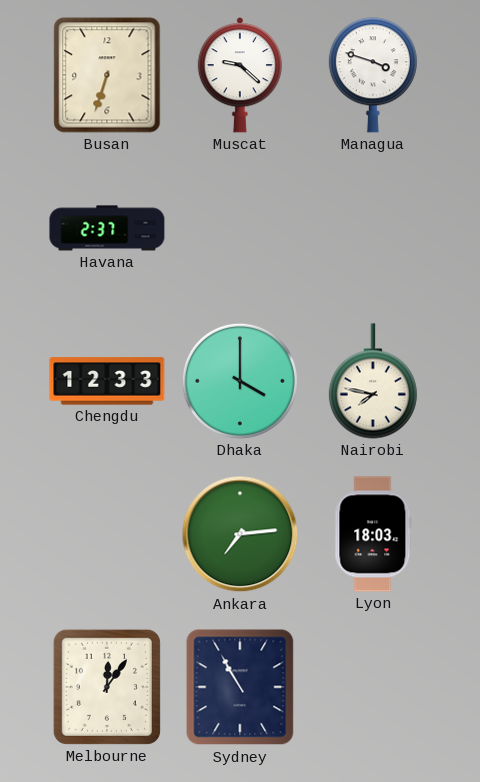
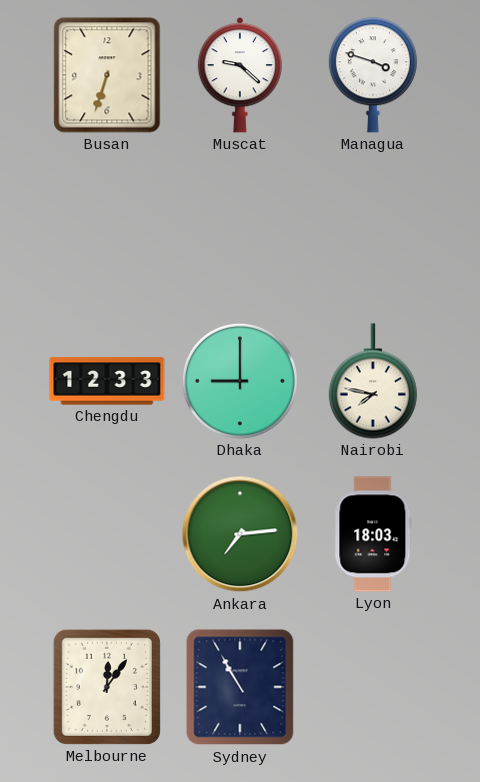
Havana: 2:37 -> none
Dhaka: 4:00 -> 9:00
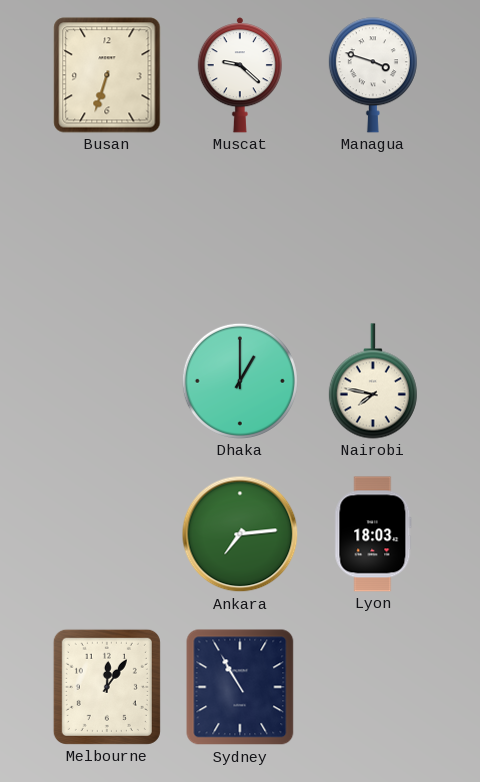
Chengdu: 12:33 -> none
Dhaka: 9:00 -> 1:00
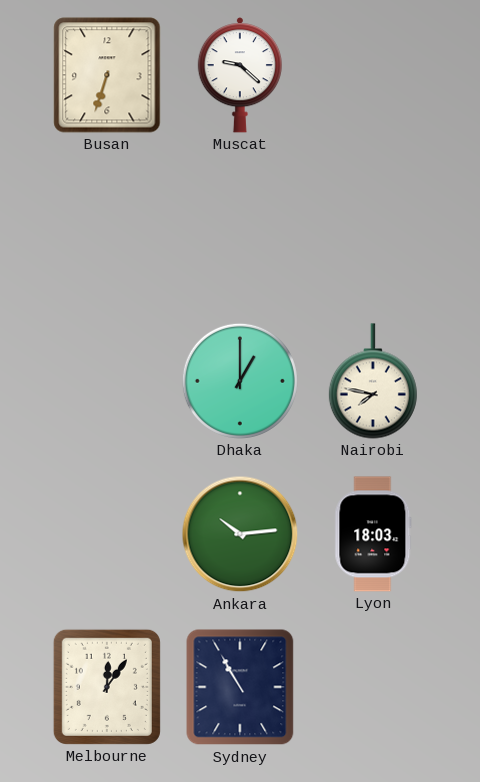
Managua: 3:48 -> none
Ankara: 7:14 -> 10:14
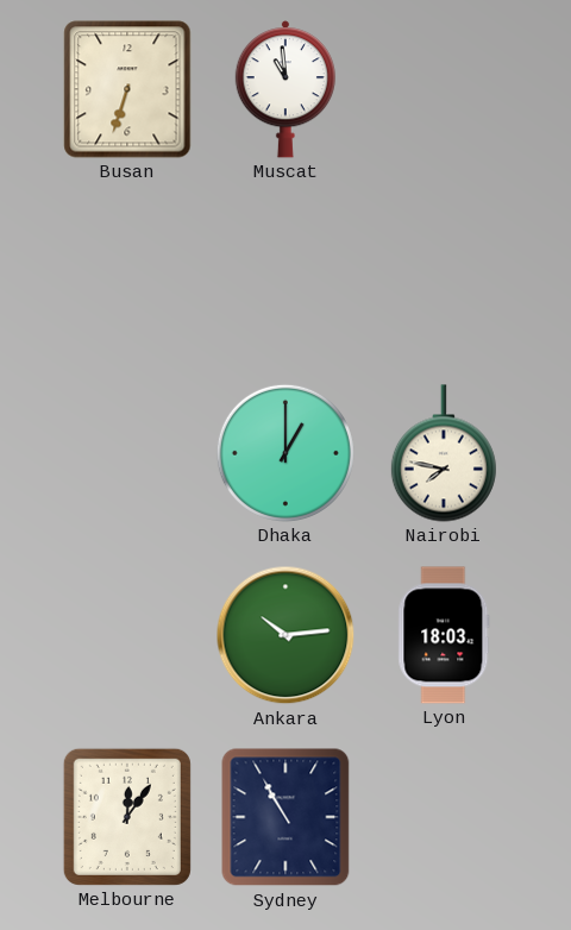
Muscat: 9:22 -> 10:59
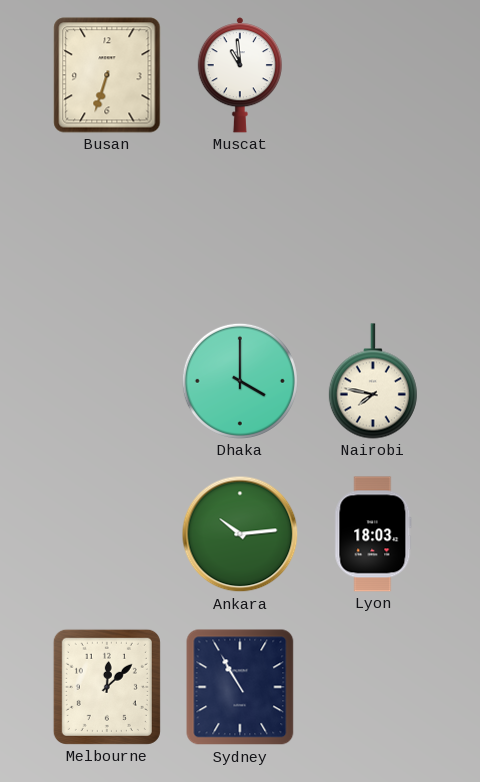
Dhaka: 1:00 -> 4:00
Melbourne: 12:06 -> 12:08
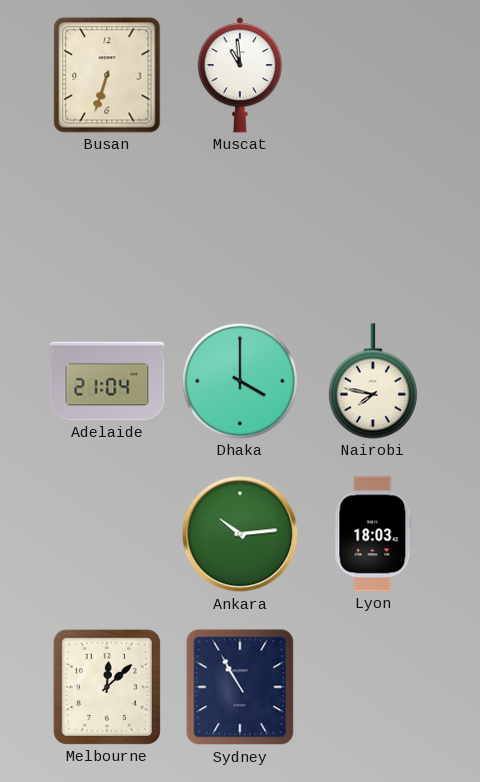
Adelaide: none -> 21:04
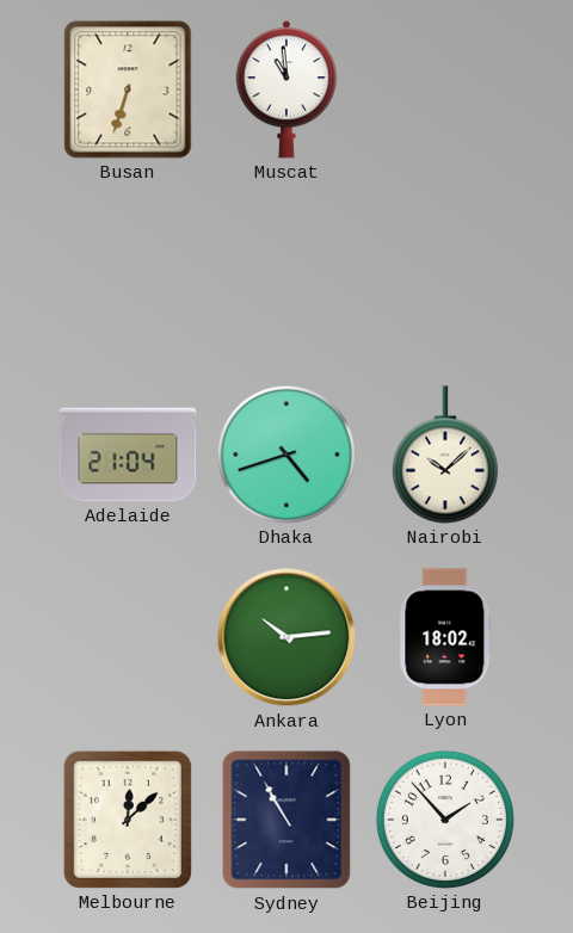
Dhaka: 4:00 -> 4:42
Nairobi: 7:47 -> 10:08
Lyon: 18:03 -> 18:02
Beijing: none -> 1:53
